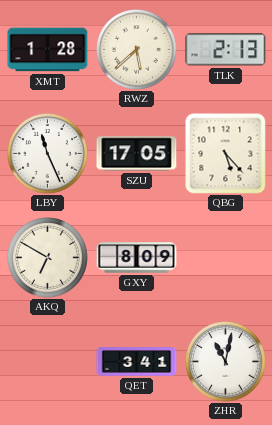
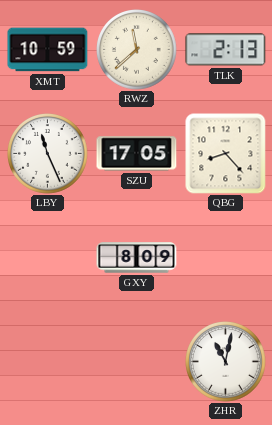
XMT: 1:28 -> 10:59
RWZ: 5:38 -> 11:38
QBG: 5:23 -> 8:23
AKQ: 6:50 -> none
QET: 3:41 -> none
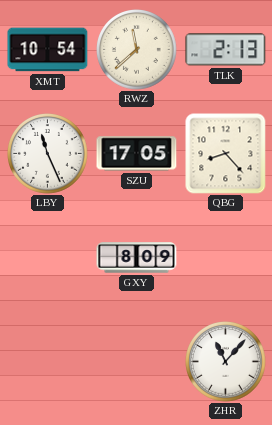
XMT: 10:59 -> 10:54
ZHR: 11:02 -> 11:07
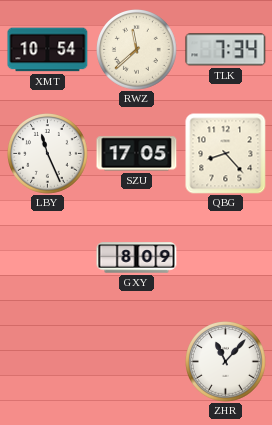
TLK: 2:13 -> 7:34
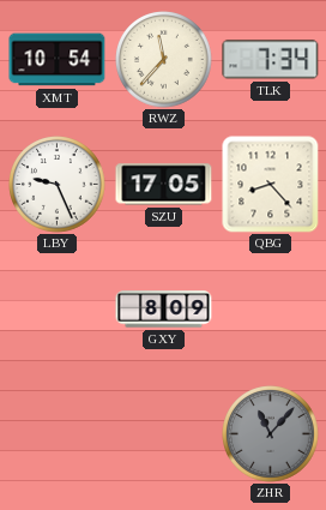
RWZ: 11:38 -> 11:37
LBY: 11:26 -> 9:26
ZHR dial: white -> grey
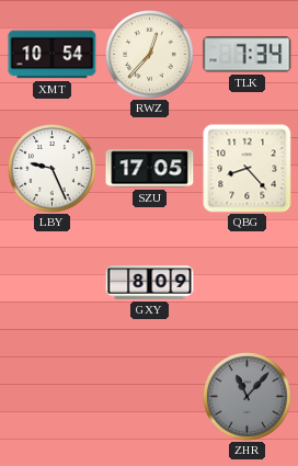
RWZ: 11:37 -> 12:37
